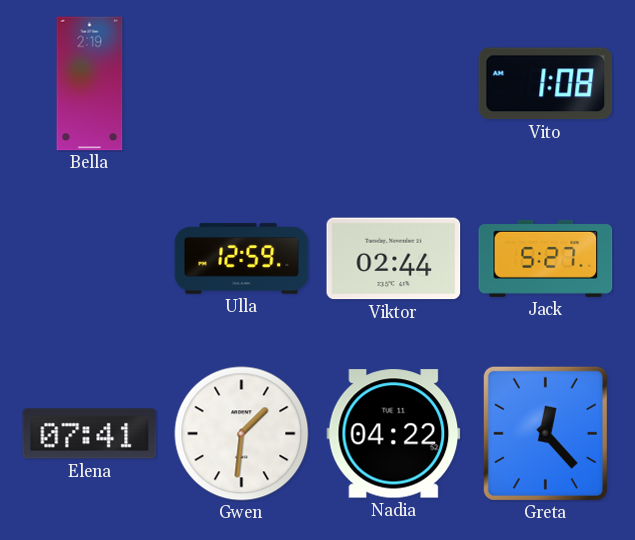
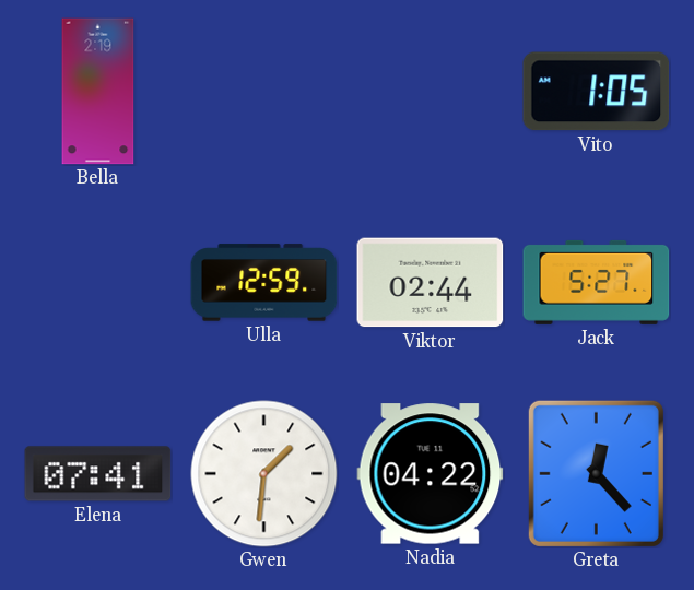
Vito: 1:08 -> 1:05
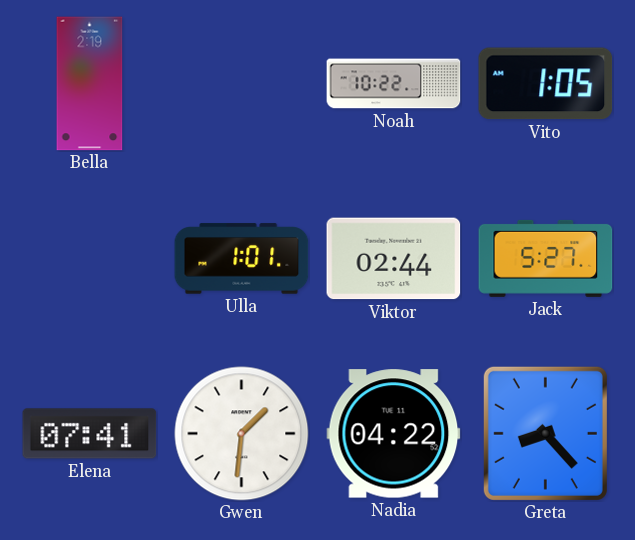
Noah: none -> 10:22
Ulla: 12:59 -> 1:01
Greta: 12:23 -> 8:23
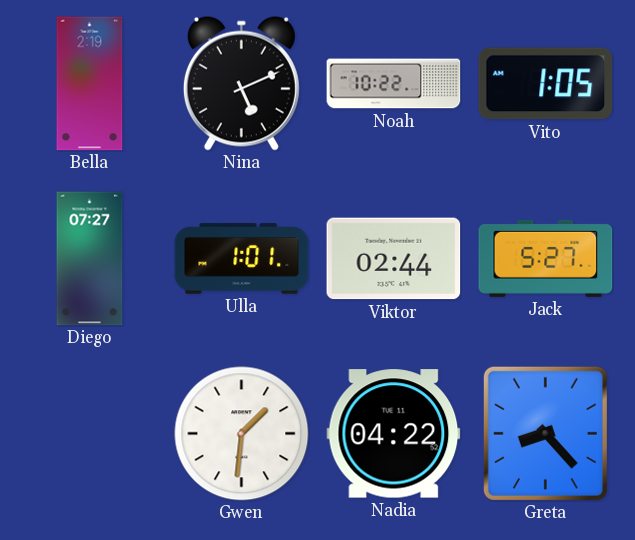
Nina: none -> 5:11
Diego: none -> 07:27
Elena: 07:41 -> none
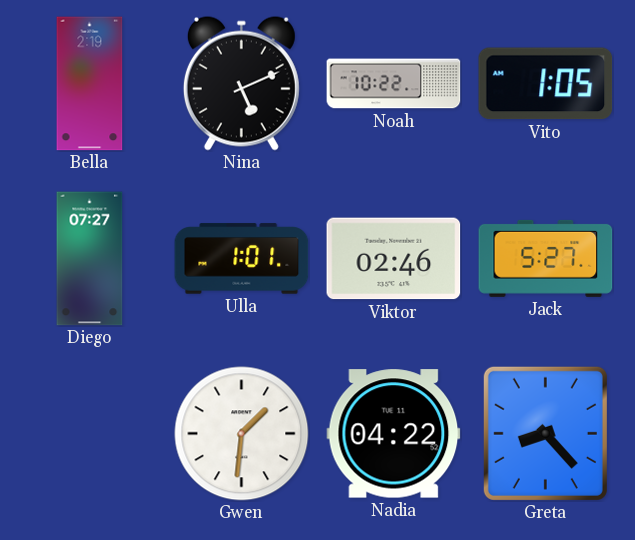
Viktor: 02:44 -> 02:46
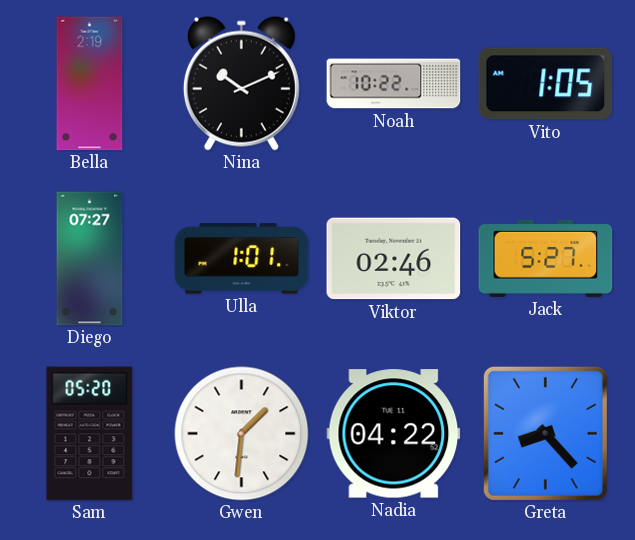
Nina: 5:11 -> 10:11
Sam: none -> 05:20
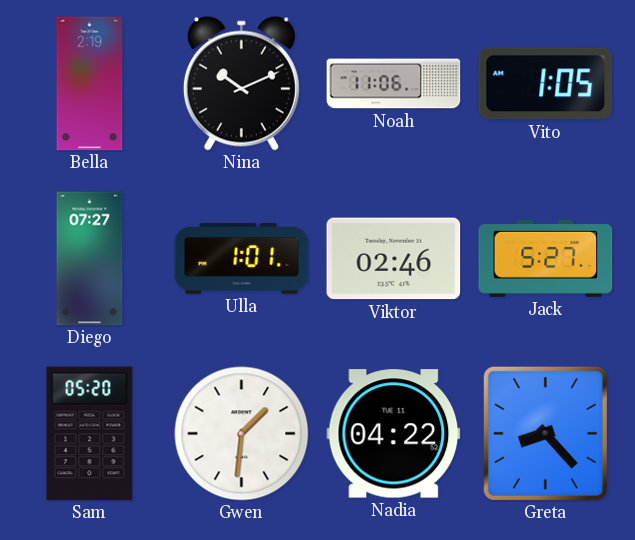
Noah: 10:22 -> 11:06
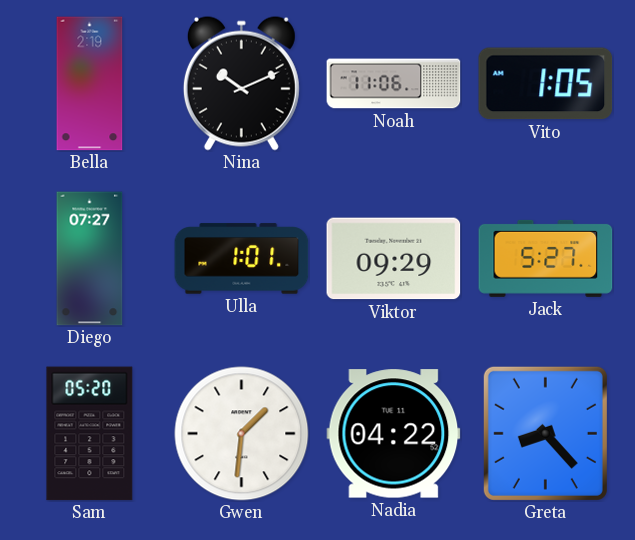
Viktor: 02:46 -> 09:29
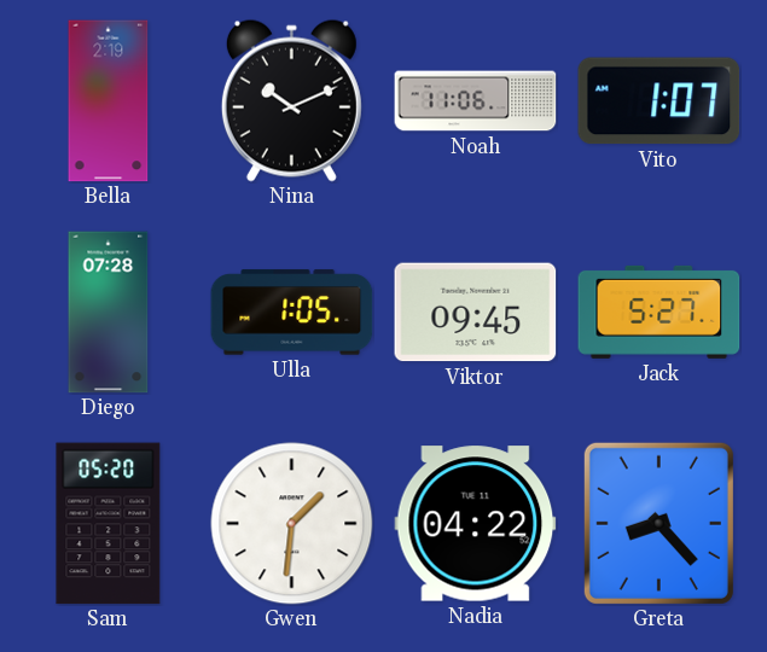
Vito: 1:05 -> 1:07
Diego: 07:27 -> 07:28
Ulla: 1:01 -> 1:05
Viktor: 09:29 -> 09:45
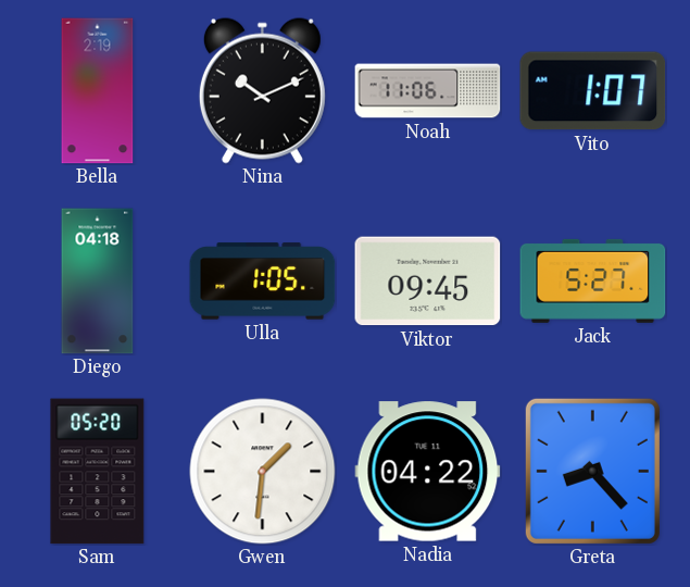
Diego: 07:28 -> 04:18
